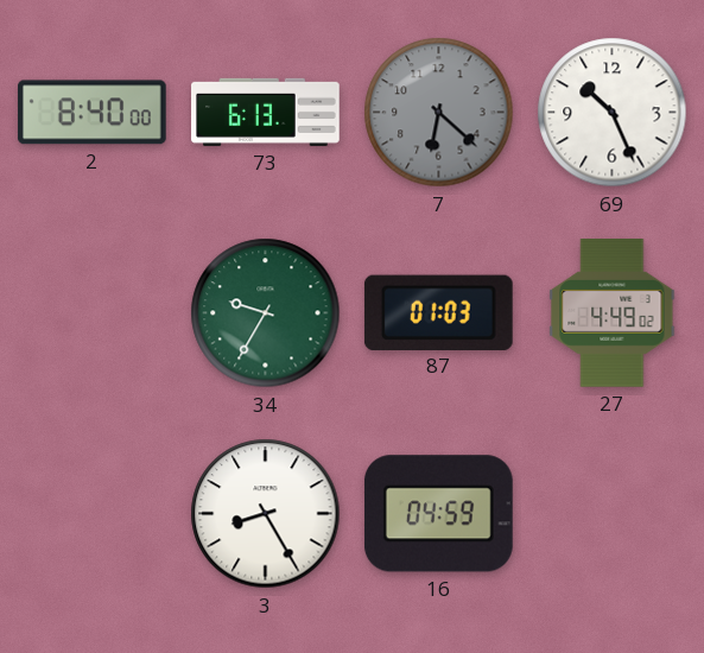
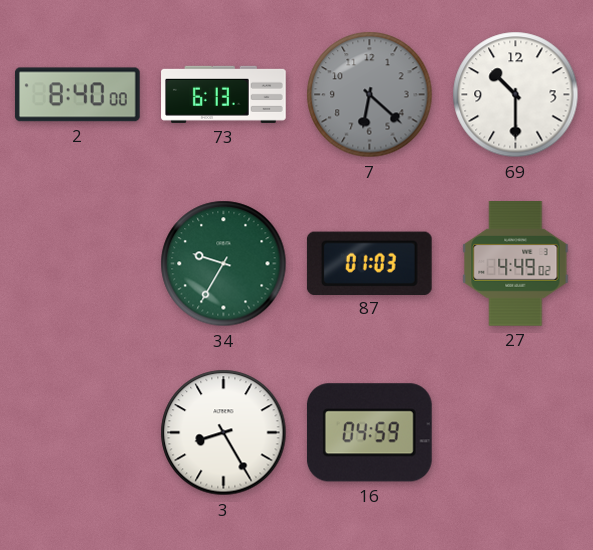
69: 10:26 -> 10:30
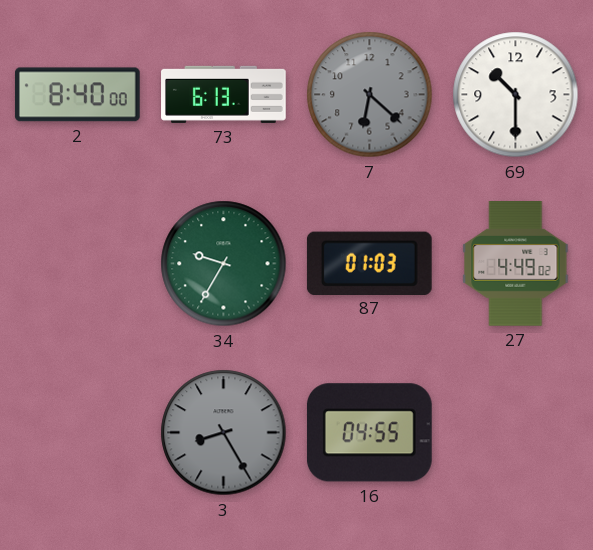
3 dial: white -> grey
16: 04:59 -> 04:55
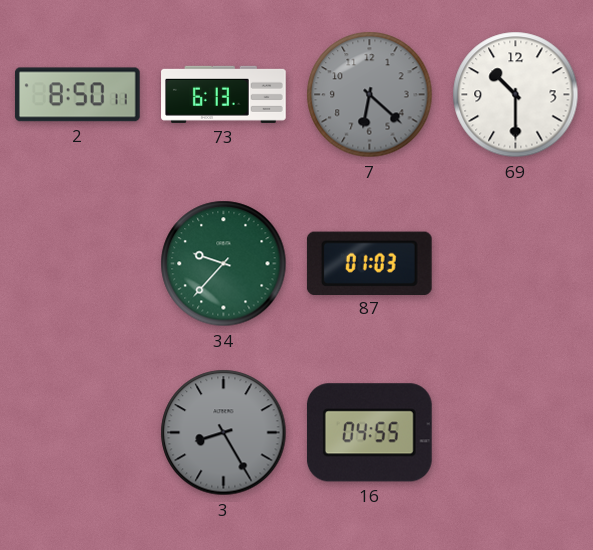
2: 8:40 -> 8:50
34: 9:35 -> 9:37
27: 4:49 -> none
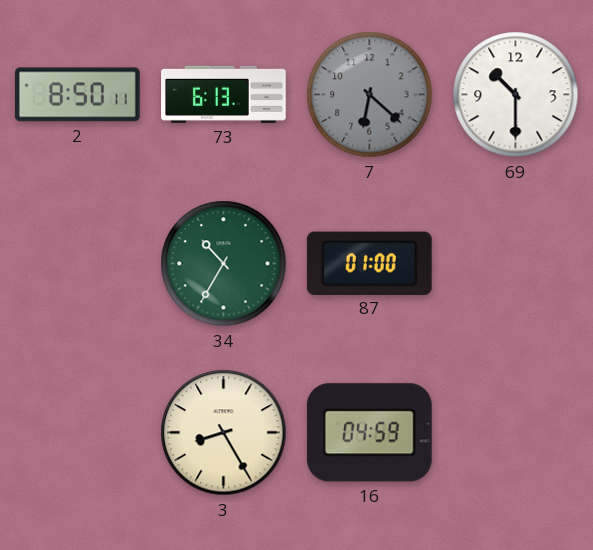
34: 9:37 -> 10:35
87: 01:03 -> 01:00
3 dial: grey -> cream
16: 04:55 -> 04:59
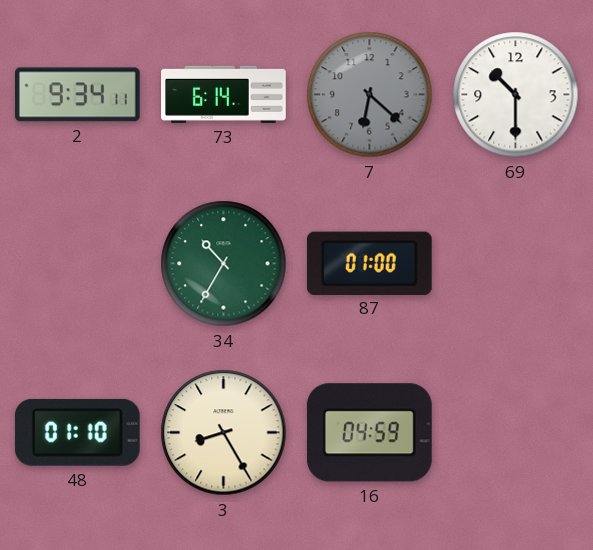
2: 8:50 -> 9:34
73: 6:13 -> 6:14
48: none -> 01:10
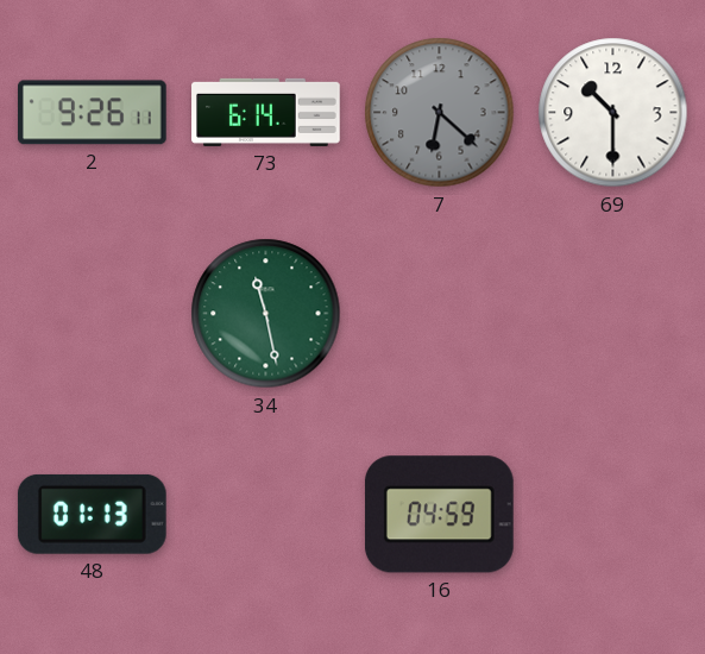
2: 9:34 -> 9:26
34: 10:35 -> 11:28
87: 01:00 -> none
48: 01:10 -> 01:13
3: 8:25 -> none
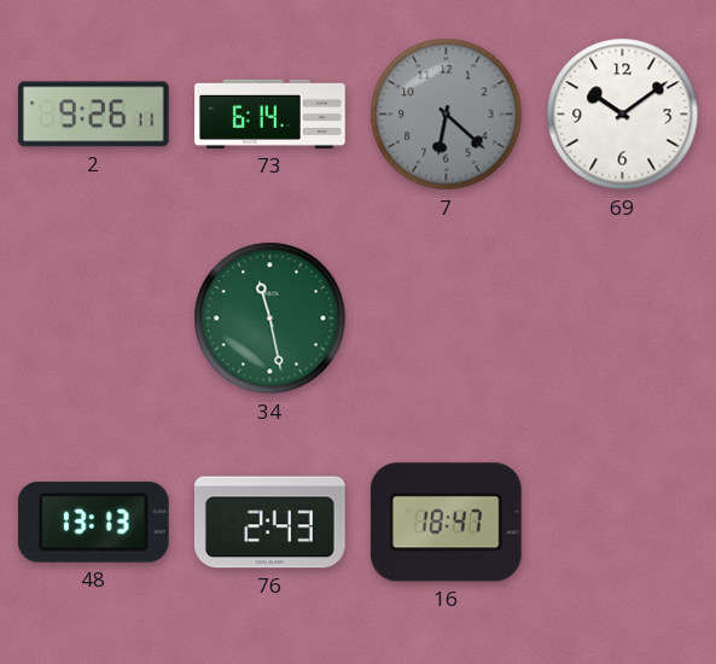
69: 10:30 -> 10:09
48: 01:13 -> 13:13
76: none -> 2:43
16: 04:59 -> 18:47
